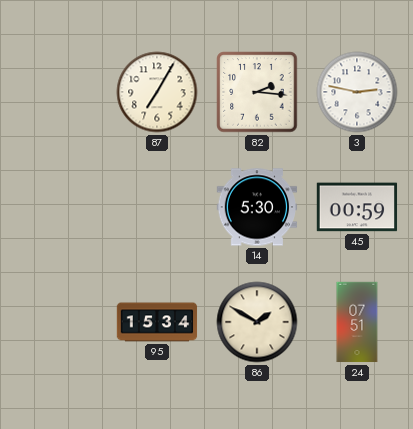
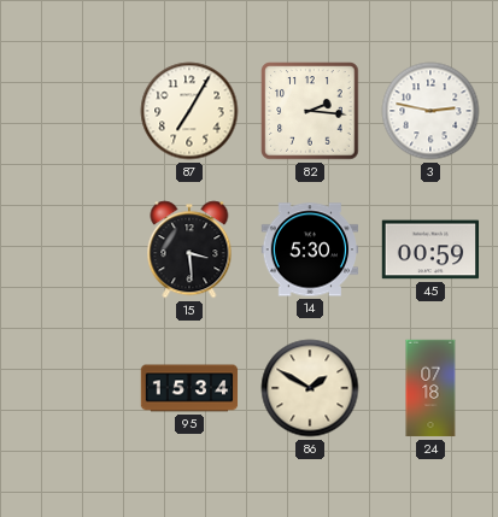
15: none -> 3:29
24: 07:51 -> 07:18
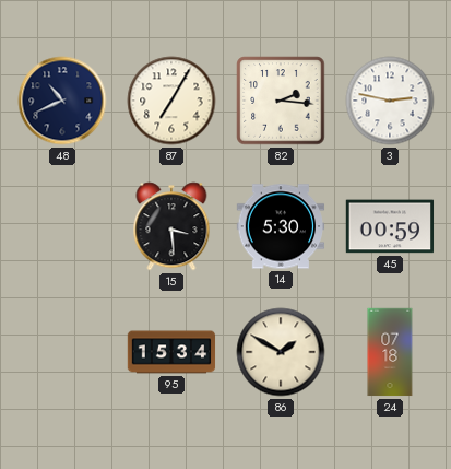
48: none -> 10:41
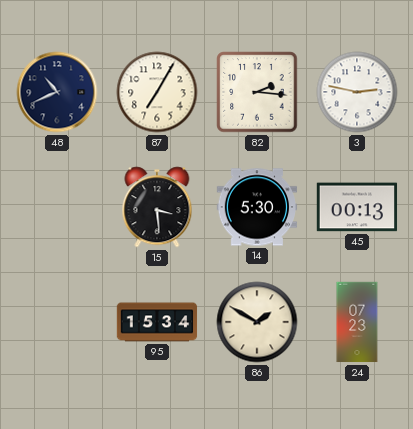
45: 00:59 -> 00:13
24: 07:18 -> 07:23
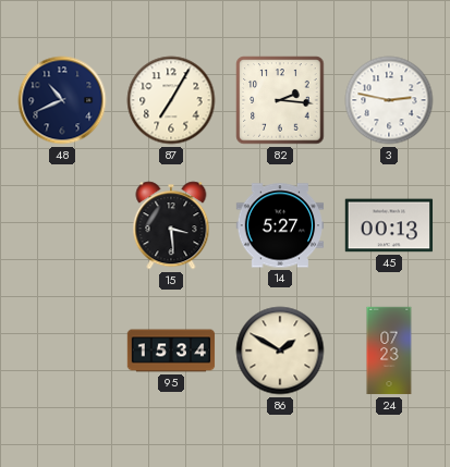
14: 5:30 -> 5:27
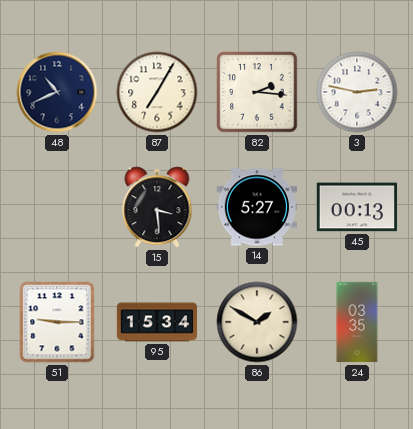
51: none -> 9:15
24: 07:23 -> 03:35
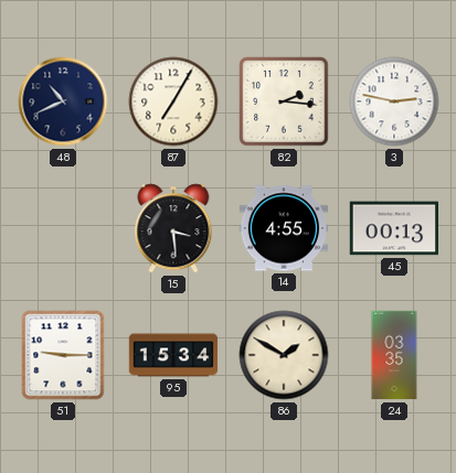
14: 5:27 -> 4:55
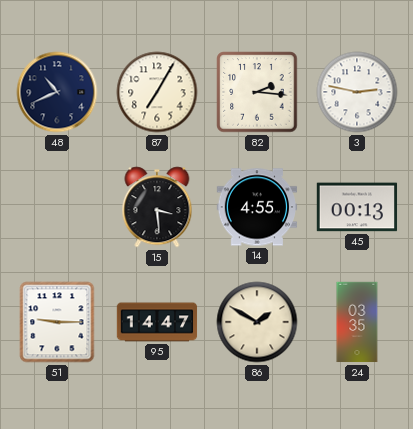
95: 15:34 -> 14:47
